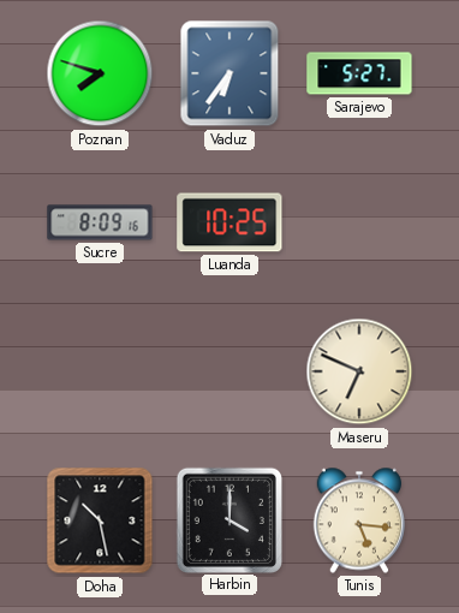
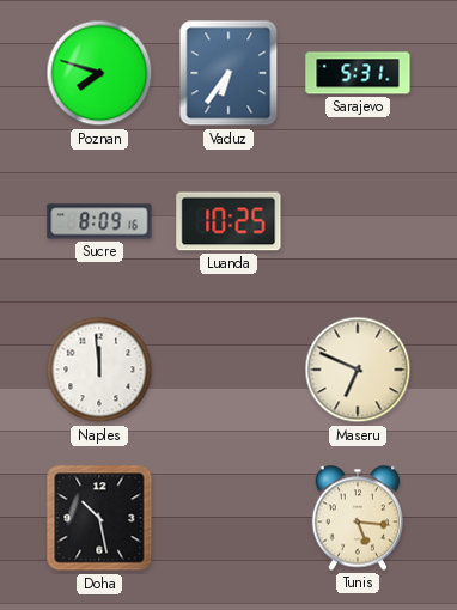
Sarajevo: 5:27 -> 5:31
Naples: none -> 11:59
Harbin: 4:00 -> none
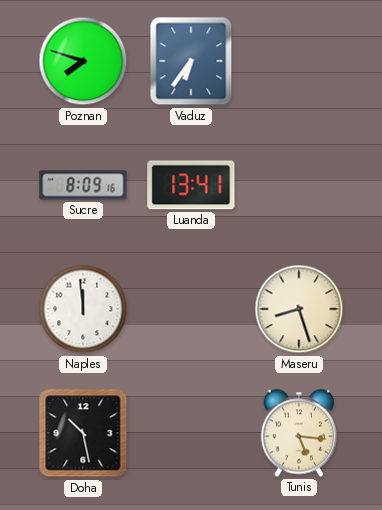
Sarajevo: 5:31 -> none
Luanda: 10:25 -> 13:41
Maseru: 6:49 -> 8:27
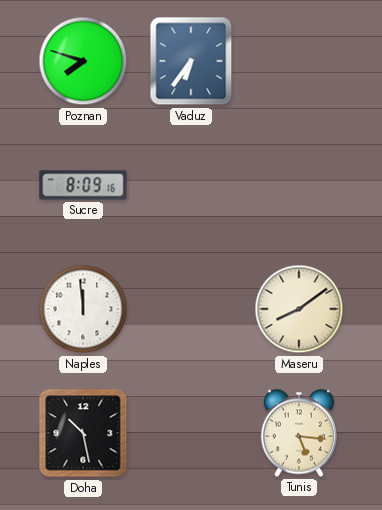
Luanda: 13:41 -> none
Maseru: 8:27 -> 8:09
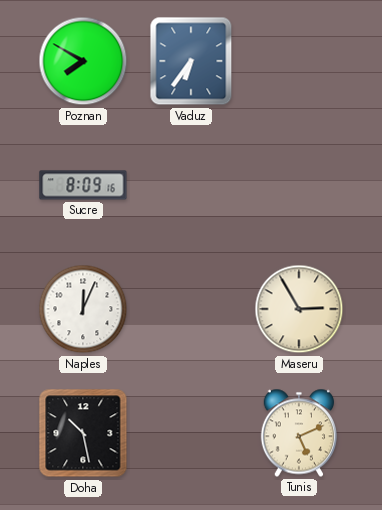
Poznan: 7:48 -> 7:50
Naples: 11:59 -> 12:04
Maseru: 8:09 -> 2:55
Tunis: 5:16 -> 5:11
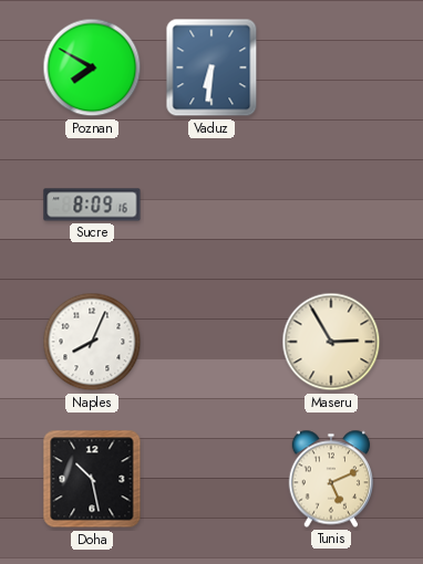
Vaduz: 6:36 -> 6:31
Naples: 12:04 -> 8:04
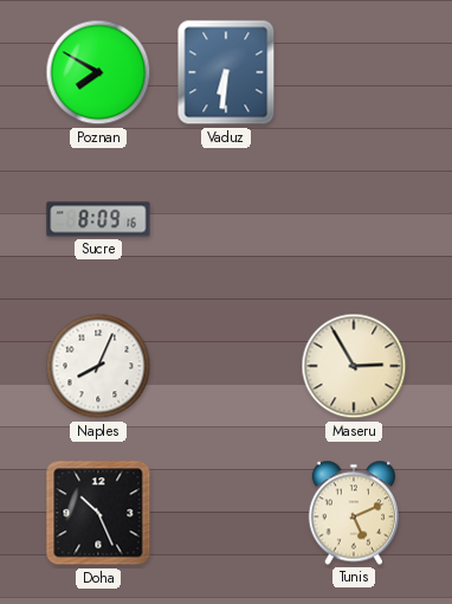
Doha: 10:28 -> 10:26
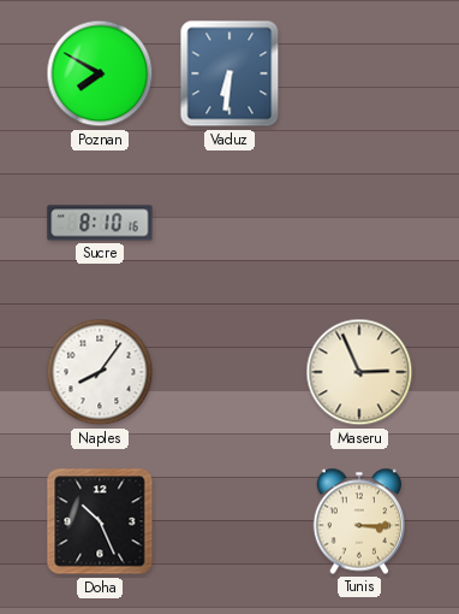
Sucre: 8:09 -> 8:10
Naples: 8:04 -> 8:06
Maseru: 2:55 -> 2:56
Tunis: 5:11 -> 3:15
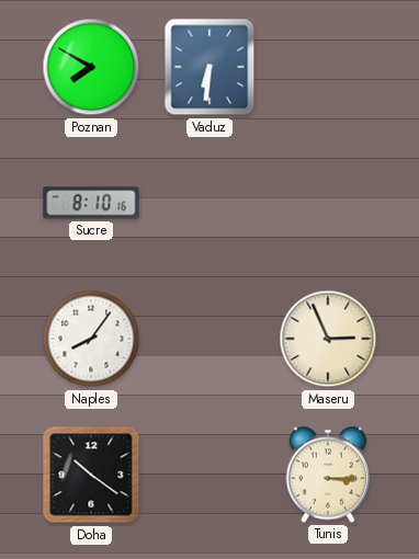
Doha: 10:26 -> 10:21
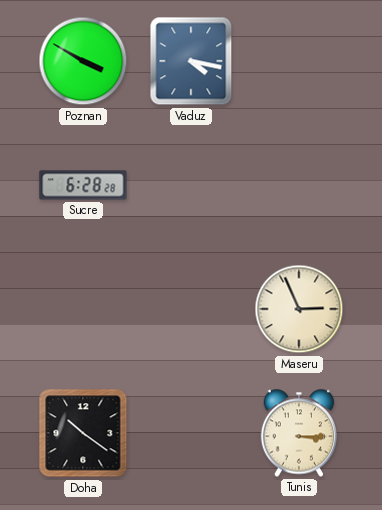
Poznan: 7:50 -> 3:50
Vaduz: 6:31 -> 4:17
Sucre: 8:10 -> 6:28
Naples: 8:06 -> none
